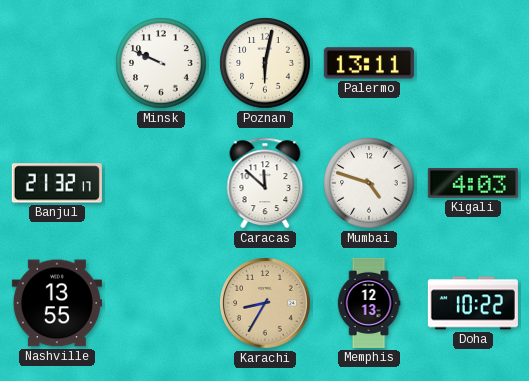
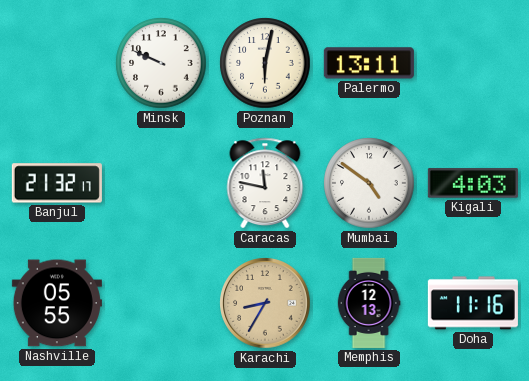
Caracas: 11:52 -> 11:47
Mumbai: 4:48 -> 4:51
Nashville: 13:55 -> 05:55
Doha: 10:22 -> 11:16
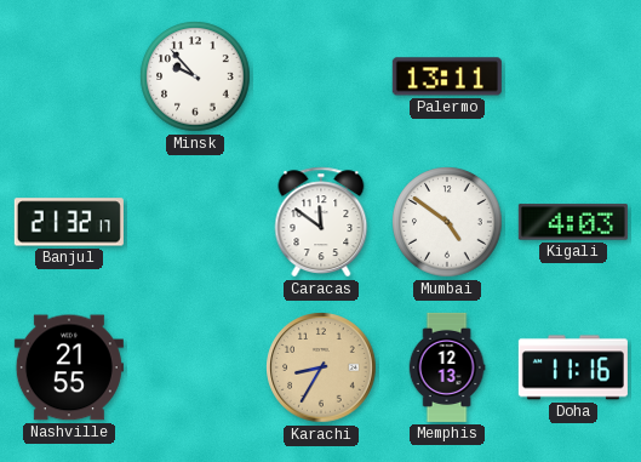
Minsk: 9:49 -> 9:53
Poznan: 6:02 -> none
Caracas: 11:47 -> 11:51
Nashville: 05:55 -> 21:55
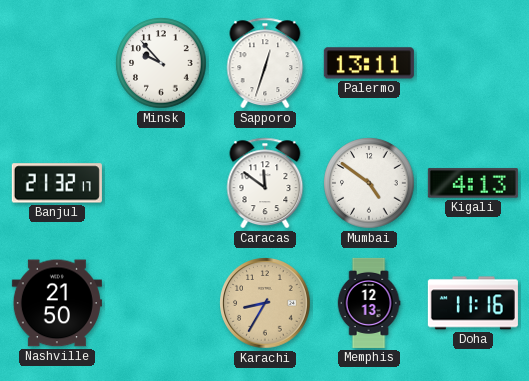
Sapporo: none -> 12:33
Kigali: 4:03 -> 4:13
Nashville: 21:55 -> 21:50
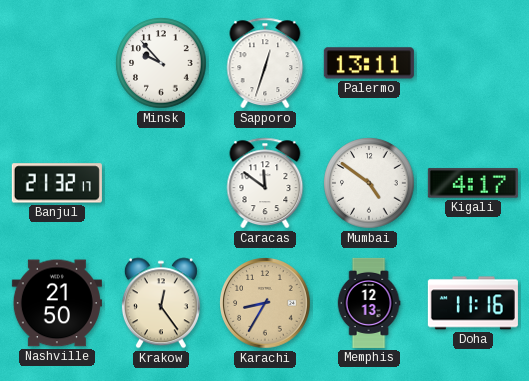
Kigali: 4:13 -> 4:17
Krakow: none -> 12:24
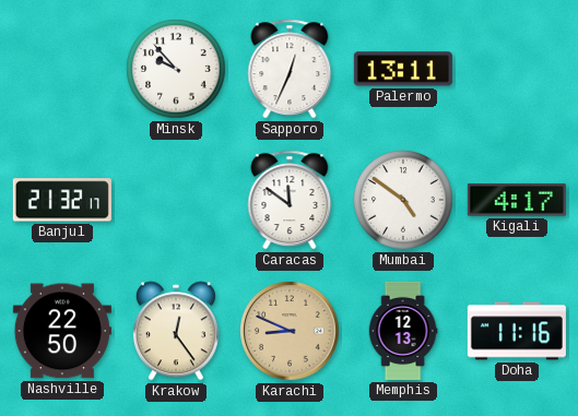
Sapporo: 12:33 -> 12:34
Nashville: 21:50 -> 22:50
Karachi: 8:35 -> 8:49
